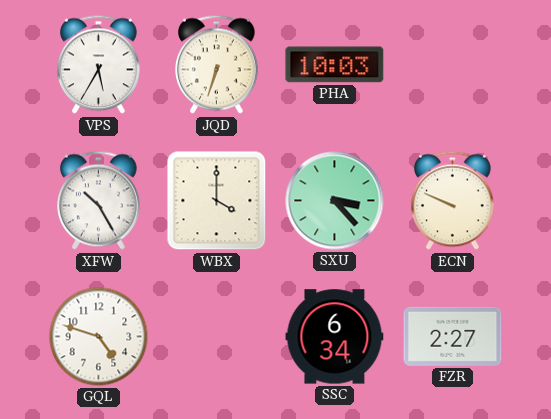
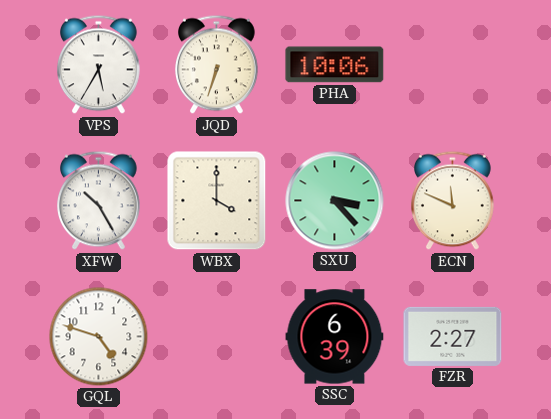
PHA: 10:03 -> 10:06
ECN: 9:49 -> 11:49
SSC: 6:34 -> 6:39
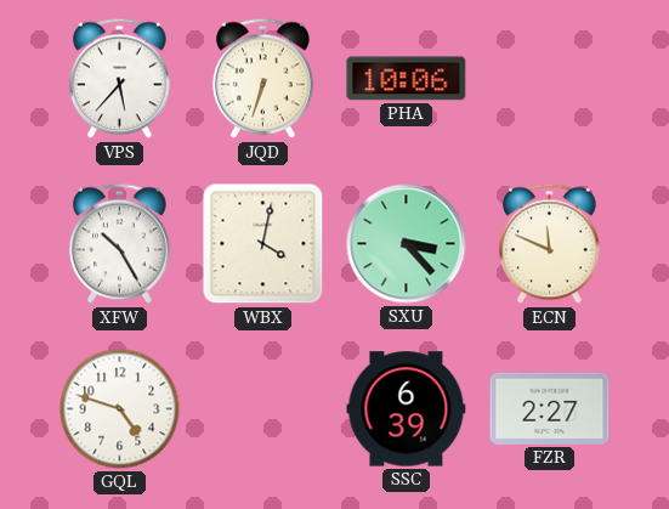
VPS: 5:35 -> 5:37
WBX: 4:00 -> 4:02
